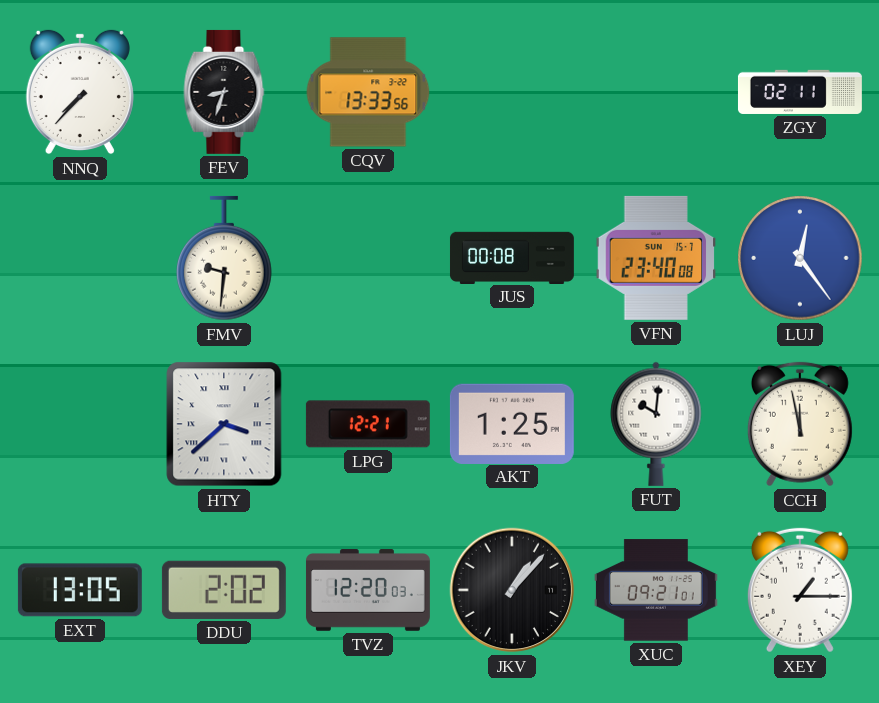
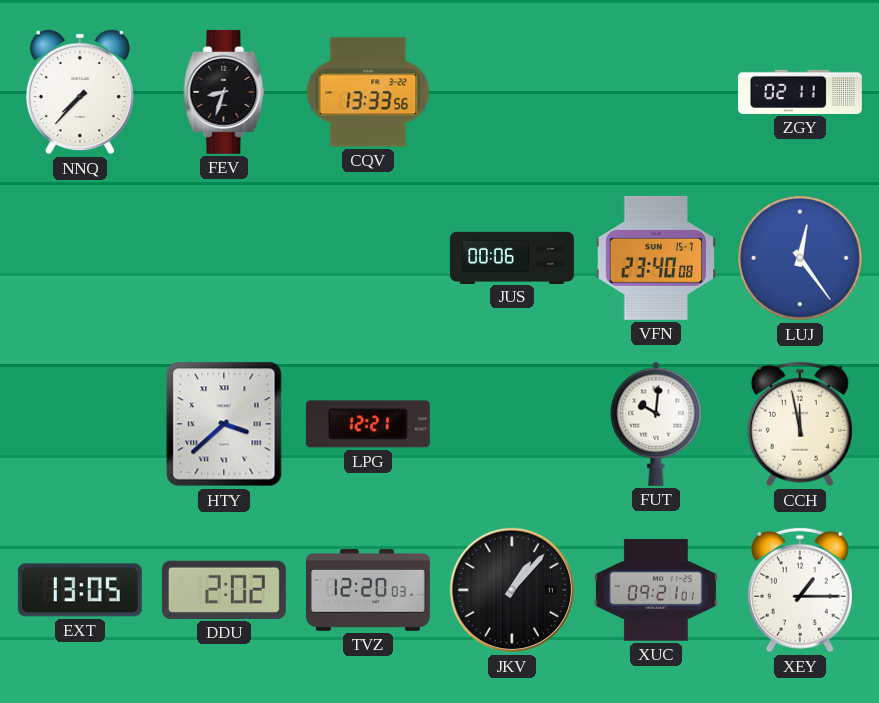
FMV: 9:31 -> none
JUS: 00:08 -> 00:06
AKT: 1:25 -> none
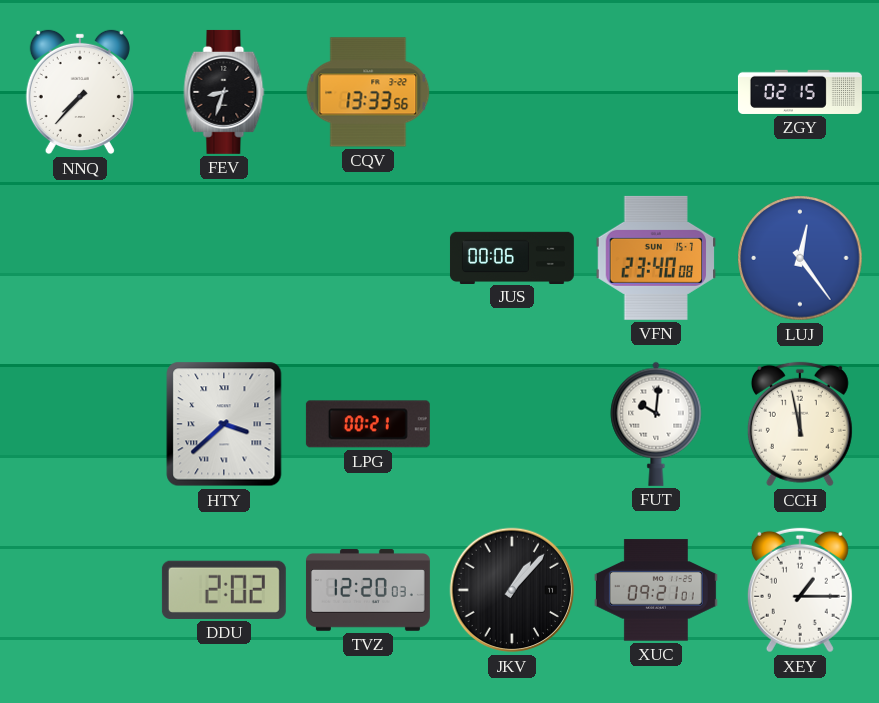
ZGY: 02:11 -> 02:15
LPG: 12:21 -> 00:21
EXT: 13:05 -> none
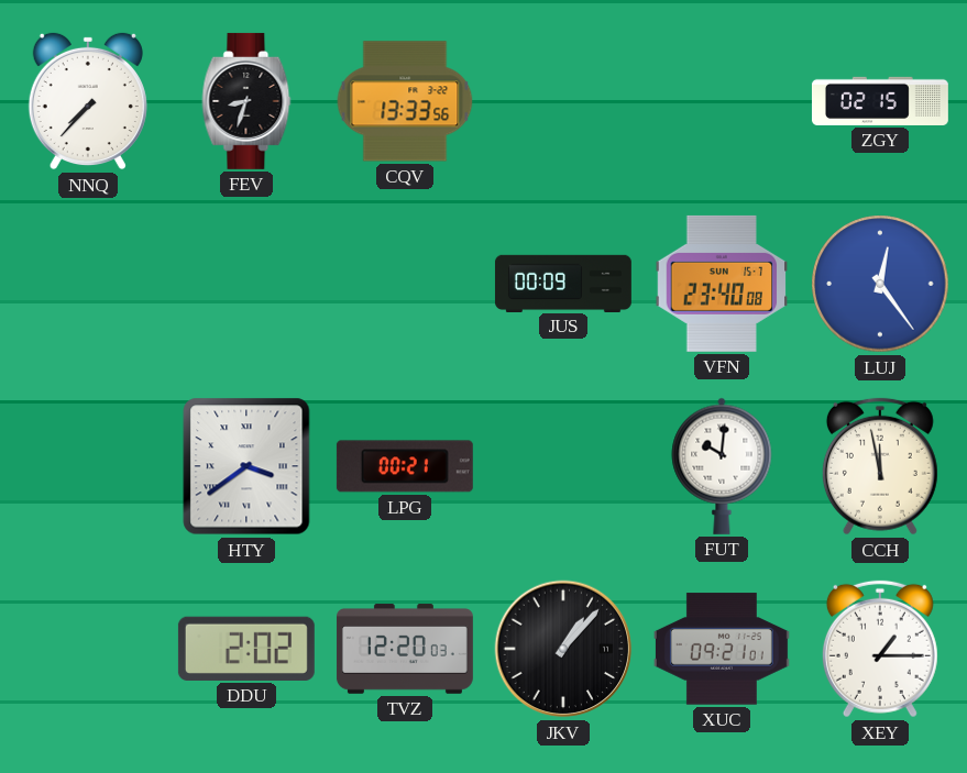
JUS: 00:06 -> 00:09
HTY: 3:38 -> 3:39
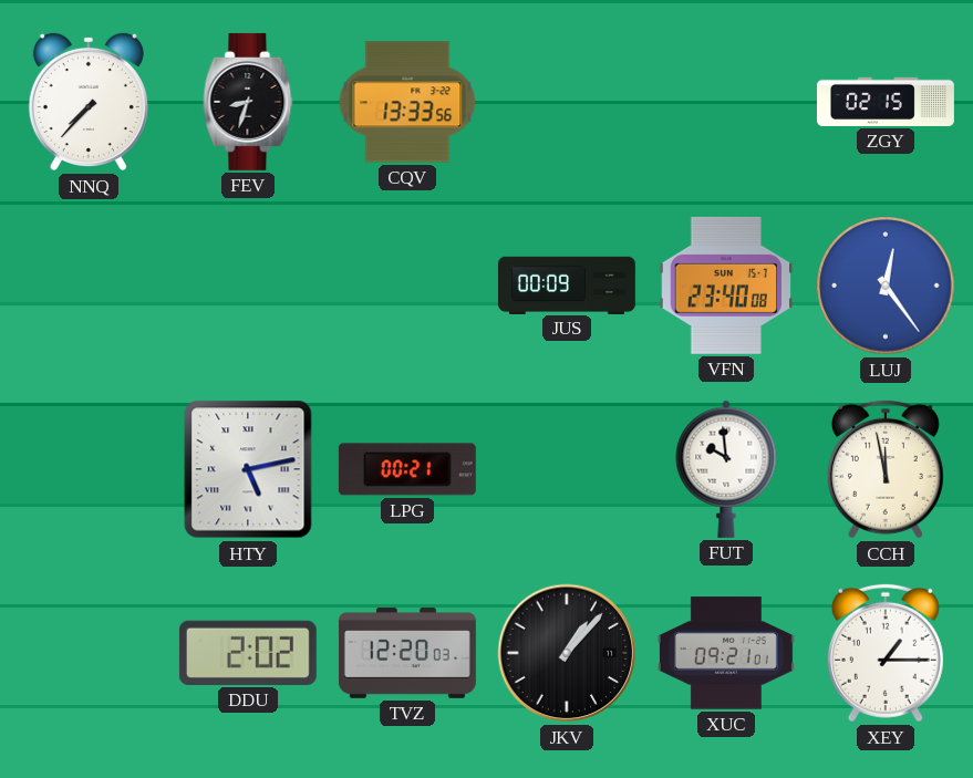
HTY: 3:39 -> 5:13
FUT: 10:01 -> 9:59
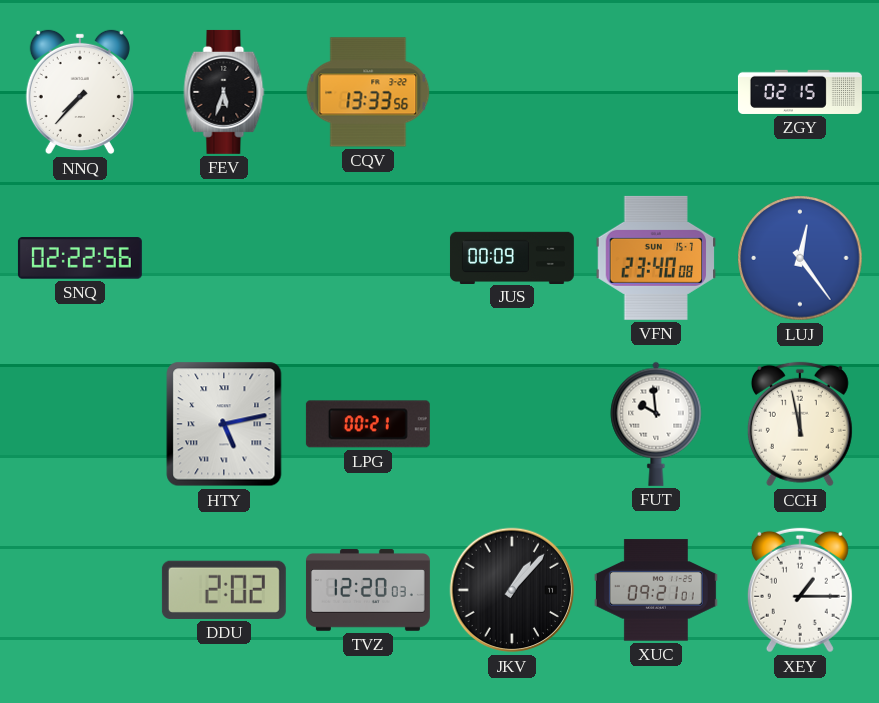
FEV: 8:33 -> 5:33
SNQ: none -> 02:22
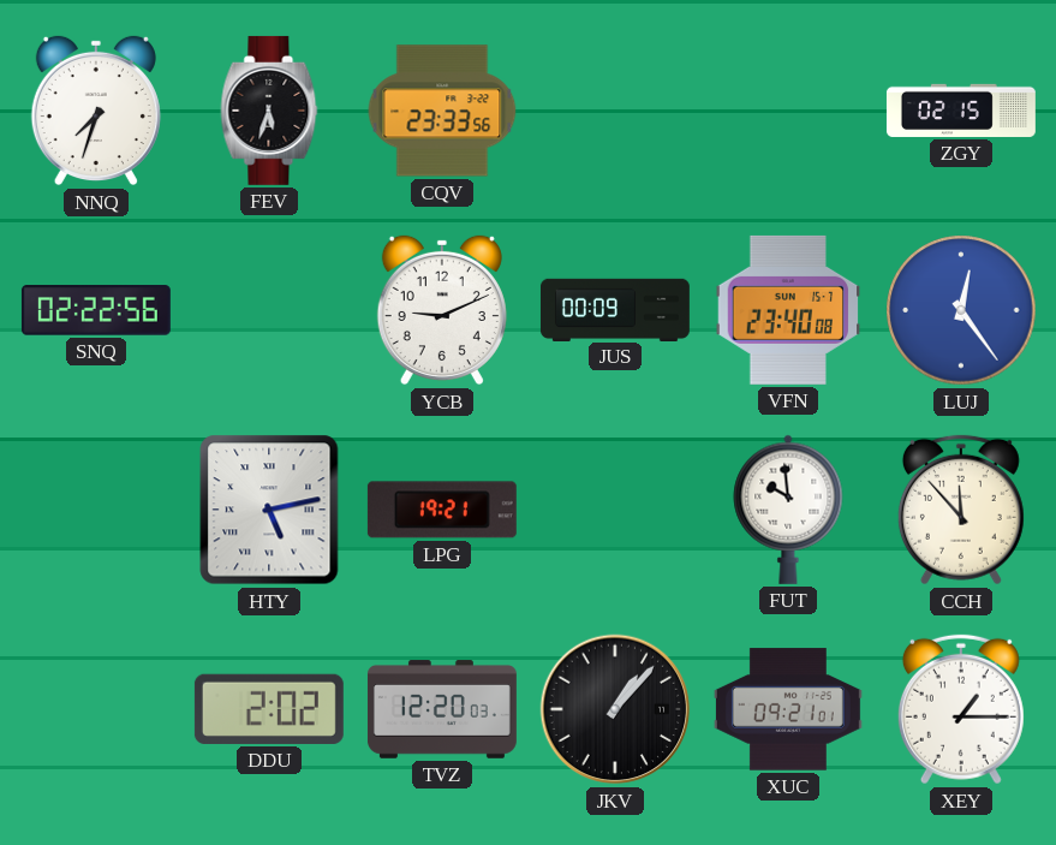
NNQ: 7:37 -> 7:33
CQV: 13:33 -> 23:33
YCB: none -> 9:11
LPG: 00:21 -> 19:21
CCH: 11:58 -> 11:53
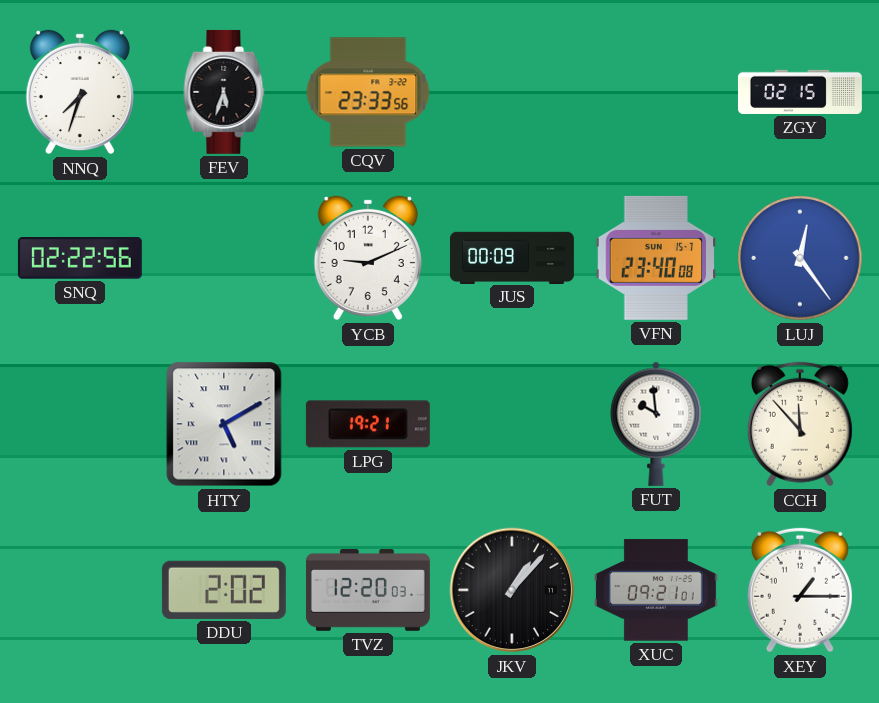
HTY: 5:13 -> 5:10
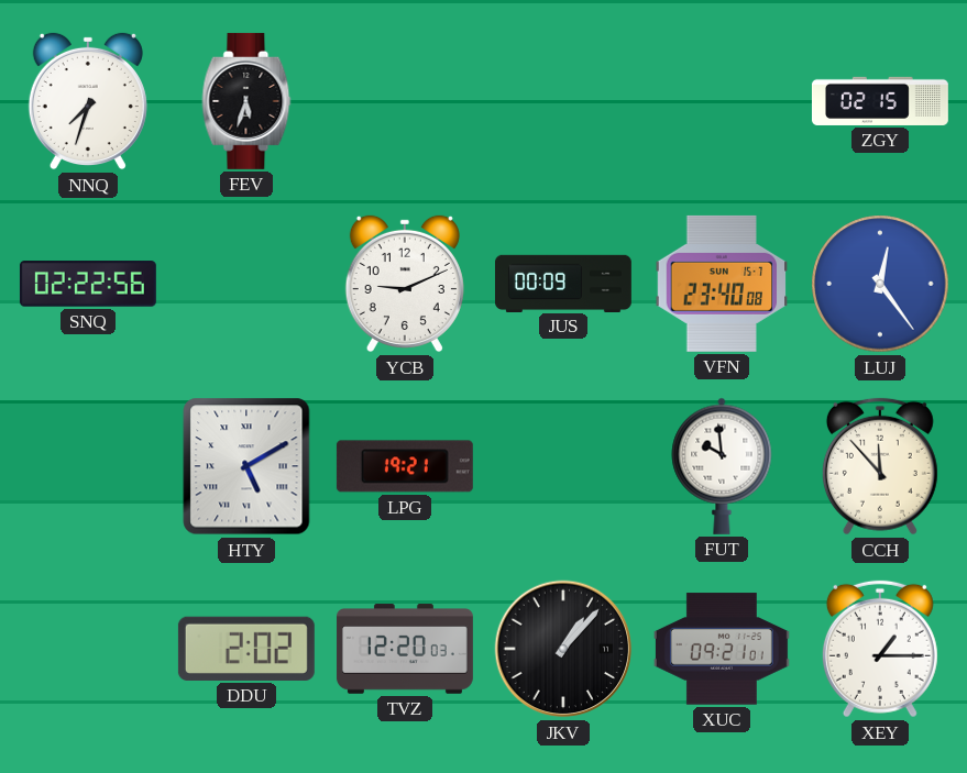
CQV: 23:33 -> none
